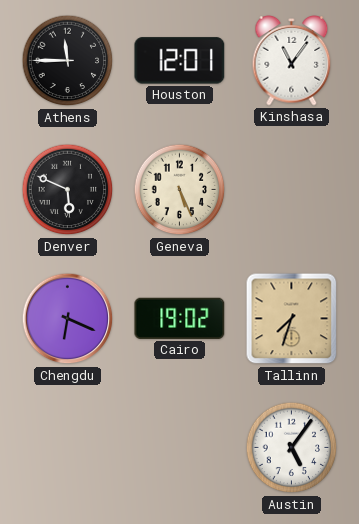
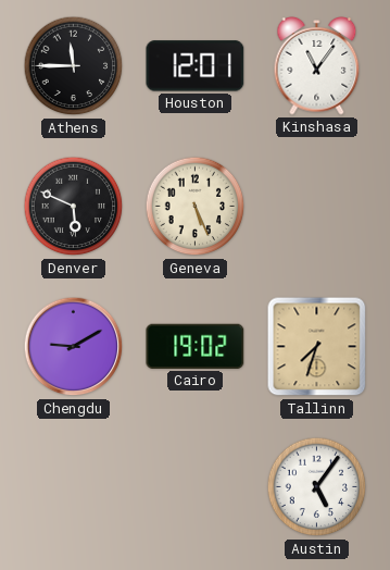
Chengdu: 6:19 -> 9:10
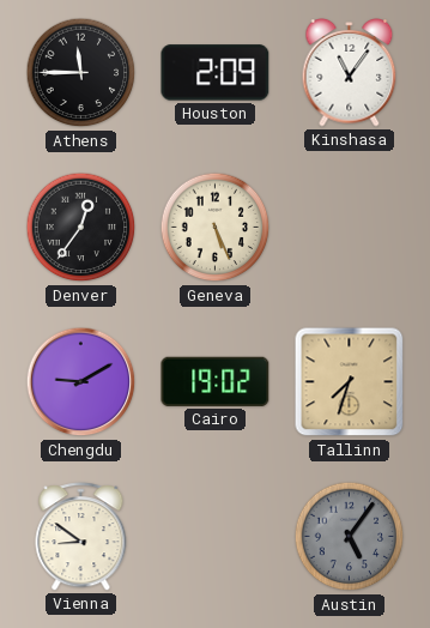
Houston: 12:01 -> 2:09
Denver: 5:49 -> 12:36
Vienna: none -> 8:51
Austin dial: white -> grey
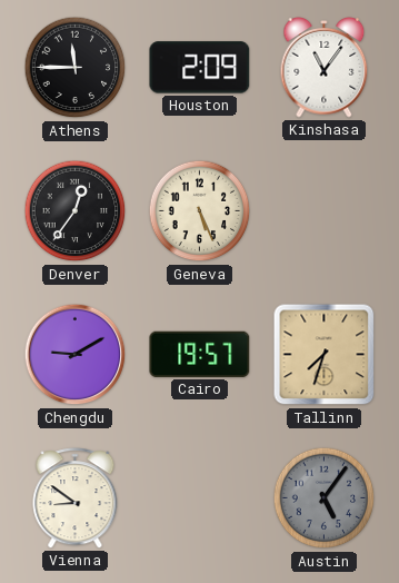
Cairo: 19:02 -> 19:57
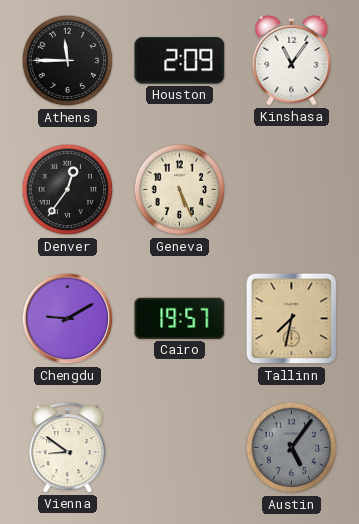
Tallinn: 7:33 -> 7:32
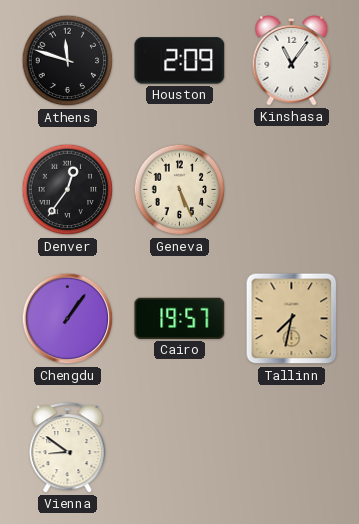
Athens: 11:45 -> 11:48
Chengdu: 9:10 -> 1:06
Austin: 5:06 -> none
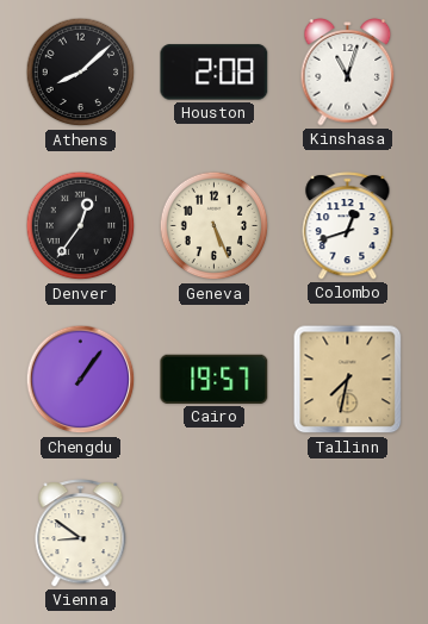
Athens: 11:48 -> 8:08
Houston: 2:09 -> 2:08
Kinshasa: 11:06 -> 11:03
Colombo: none -> 12:42
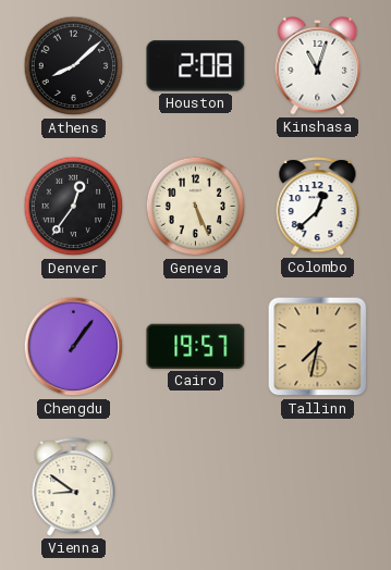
Colombo: 12:42 -> 12:38
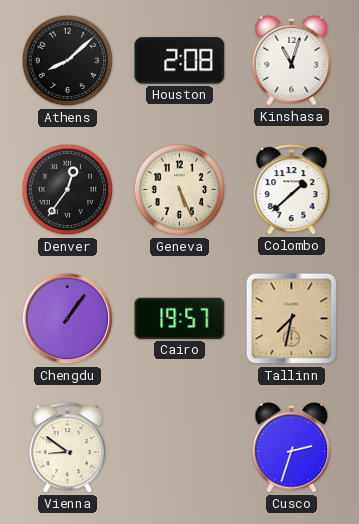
Colombo: 12:38 -> 1:38
Cusco: none -> 2:33
